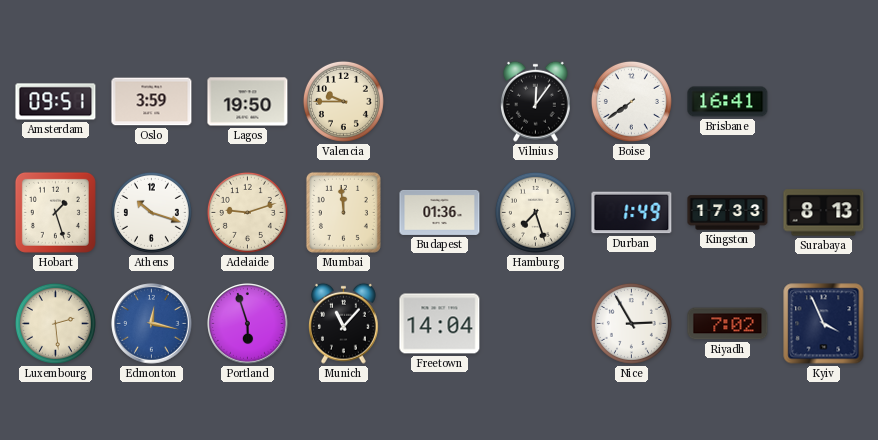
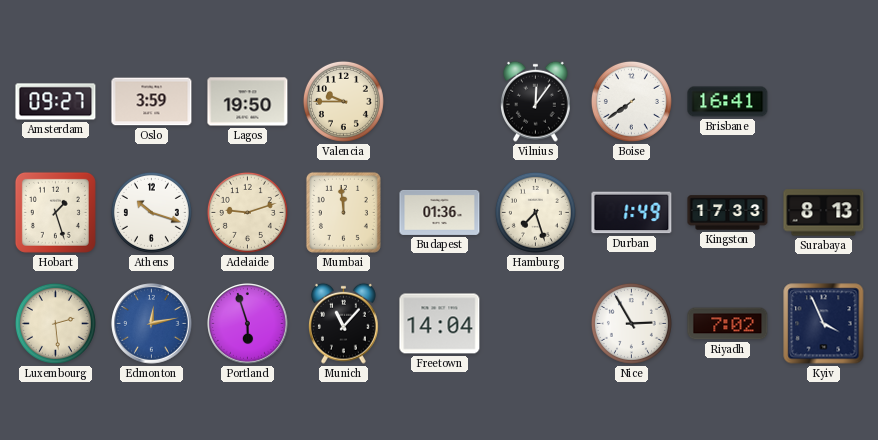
Amsterdam: 09:51 -> 09:27
Edmonton: 12:17 -> 12:13
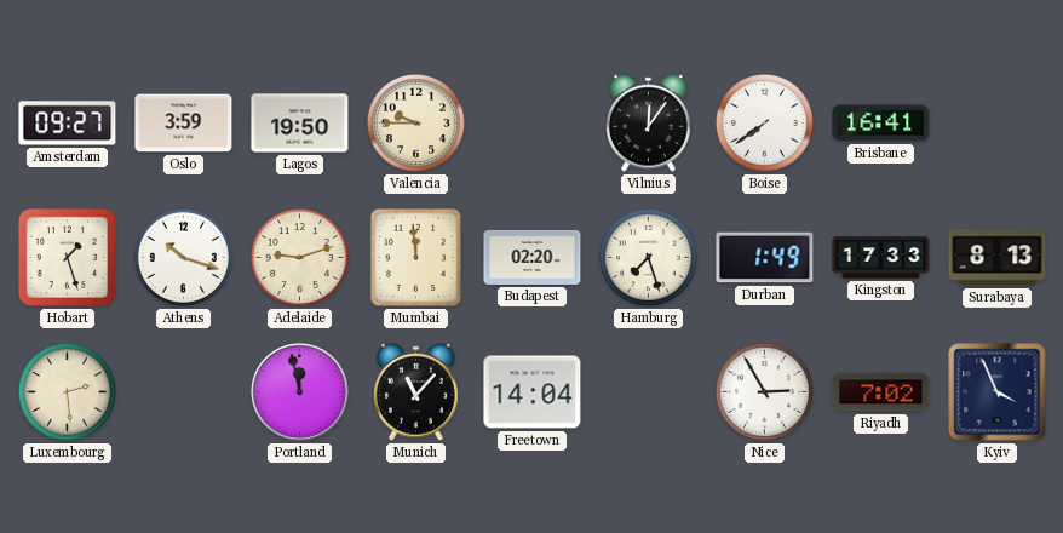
Budapest: 01:36 -> 02:20
Edmonton: 12:13 -> none
Portland: 5:57 -> 11:58
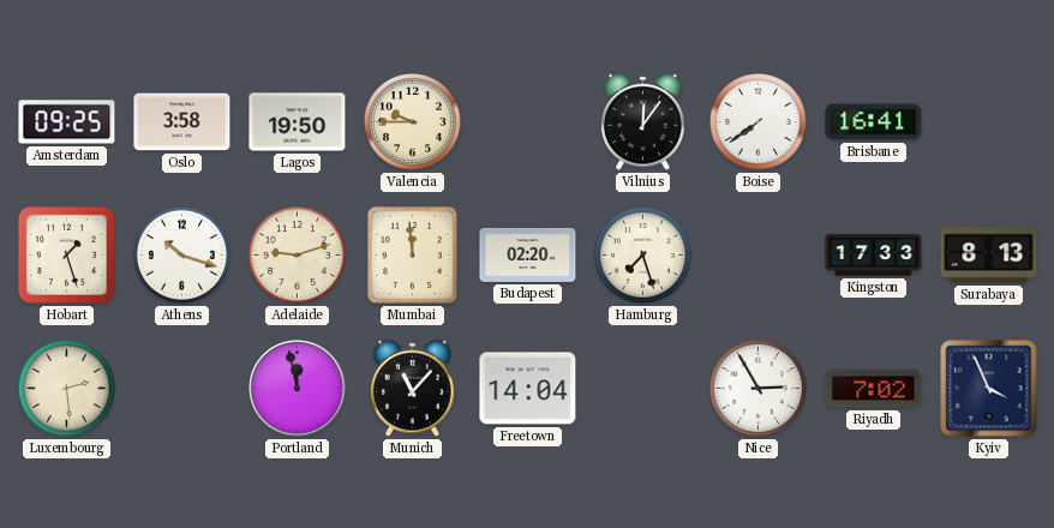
Amsterdam: 09:27 -> 09:25
Oslo: 3:59 -> 3:58
Durban: 1:49 -> none
